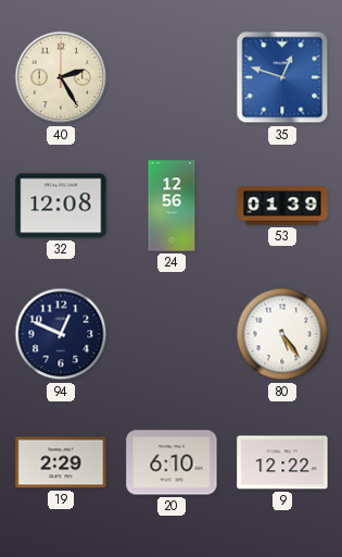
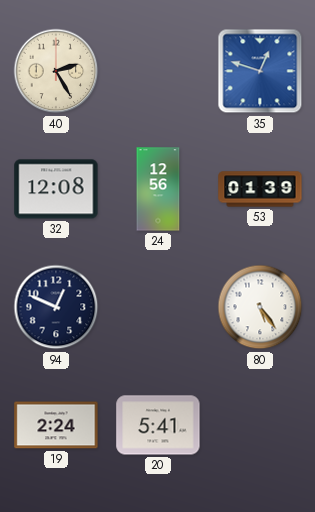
19: 2:29 -> 2:24
20: 6:10 -> 5:41
9: 12:22 -> none
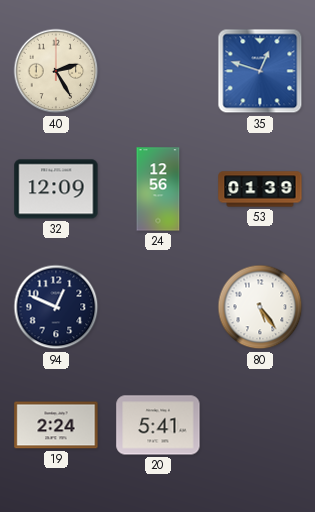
32: 12:08 -> 12:09
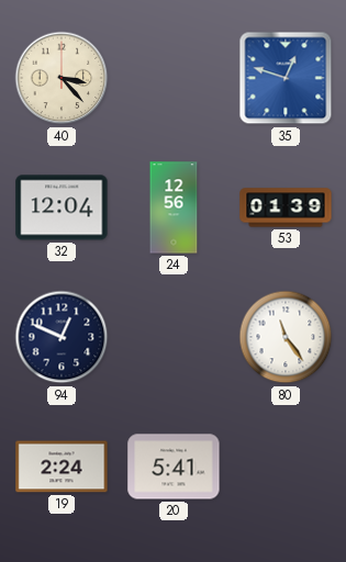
40: 2:25 -> 3:23
32: 12:09 -> 12:04
80: 5:24 -> 11:24
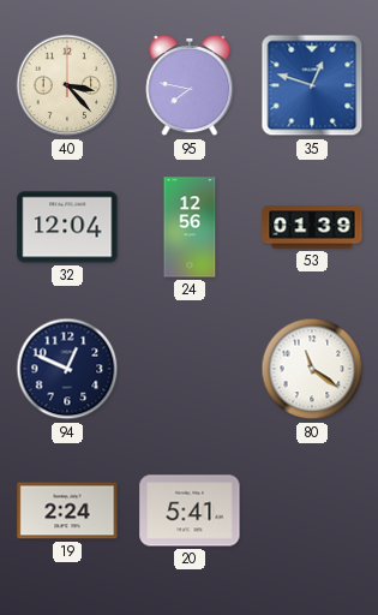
95: none -> 7:47
80: 11:24 -> 11:21
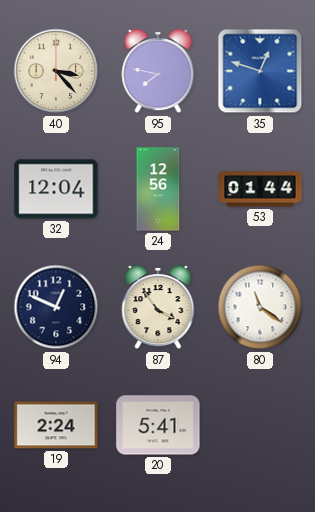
53: 01:39 -> 01:44
87: none -> 3:54
